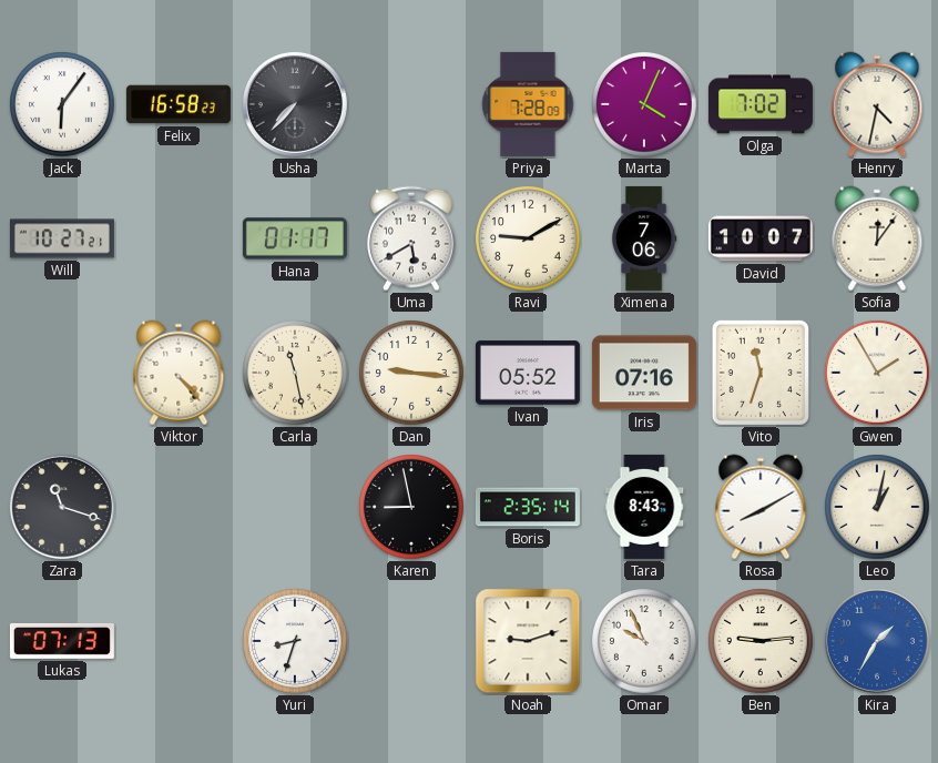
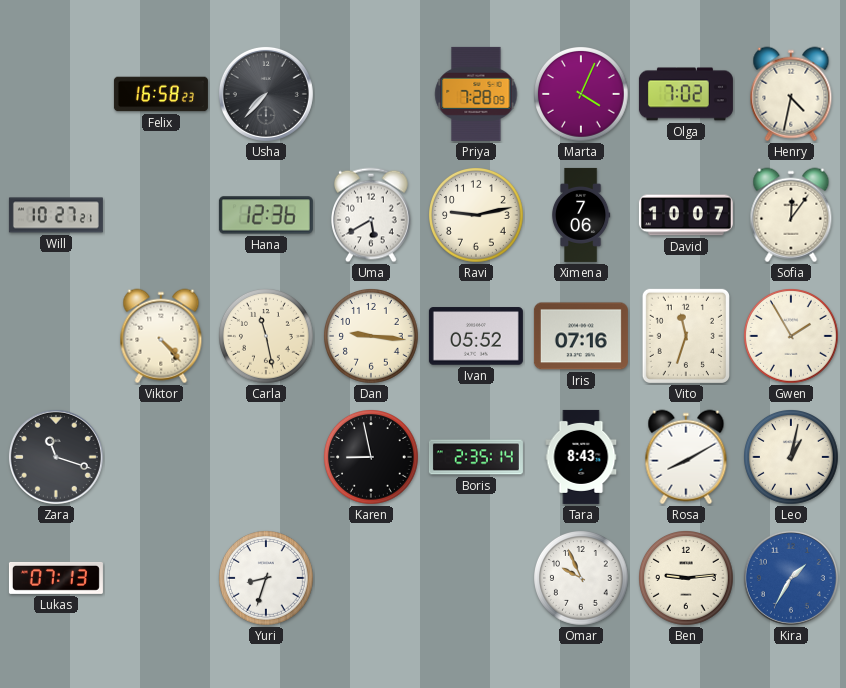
Jack: 6:06 -> none
Hana: 01:17 -> 12:36
Ravi: 9:10 -> 9:13
Noah: 9:12 -> none
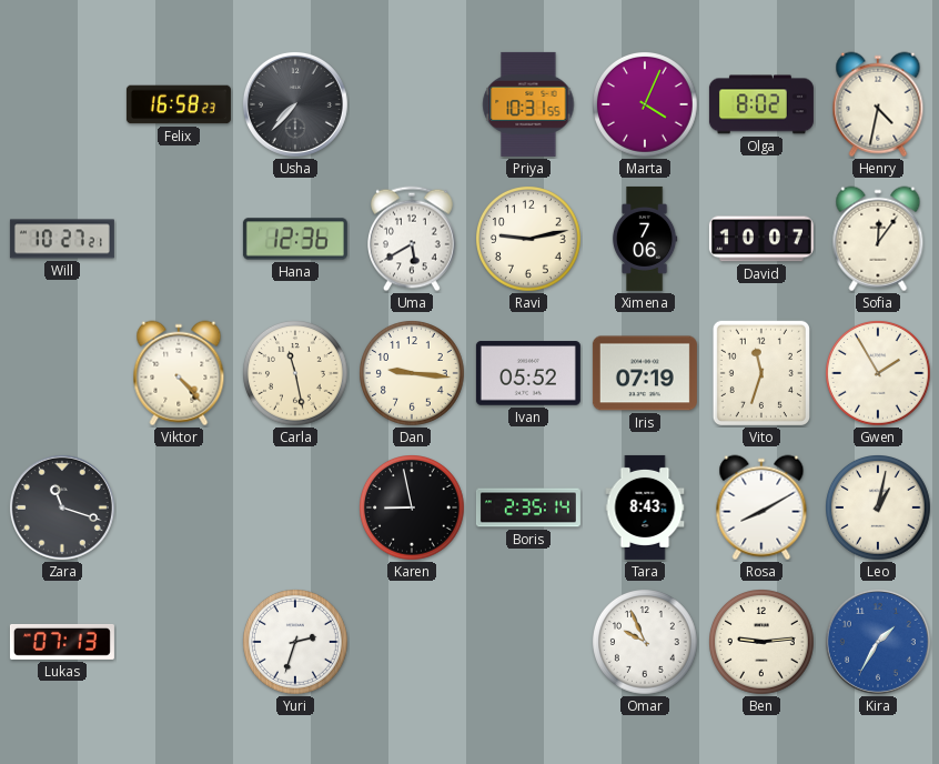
Priya: 7:28 -> 10:31
Olga: 7:02 -> 8:02
Iris: 07:16 -> 07:19
Yuri: 8:33 -> 2:33
